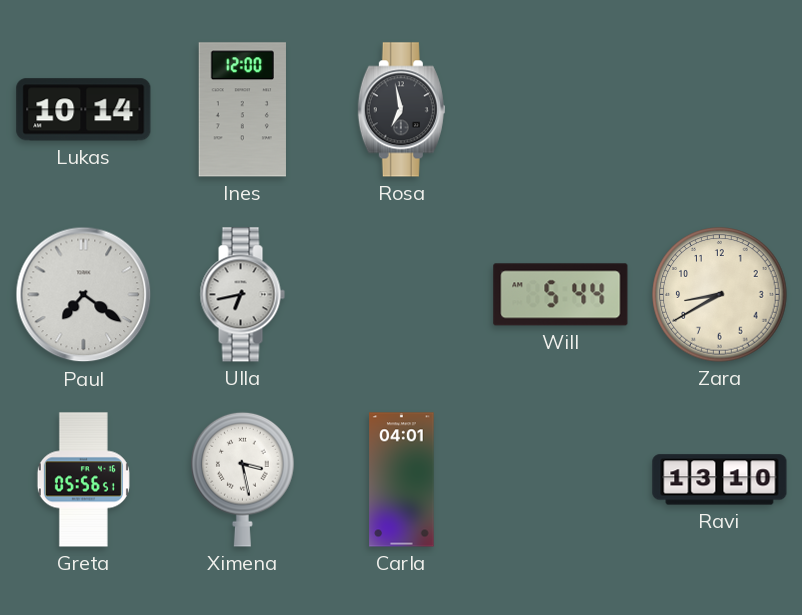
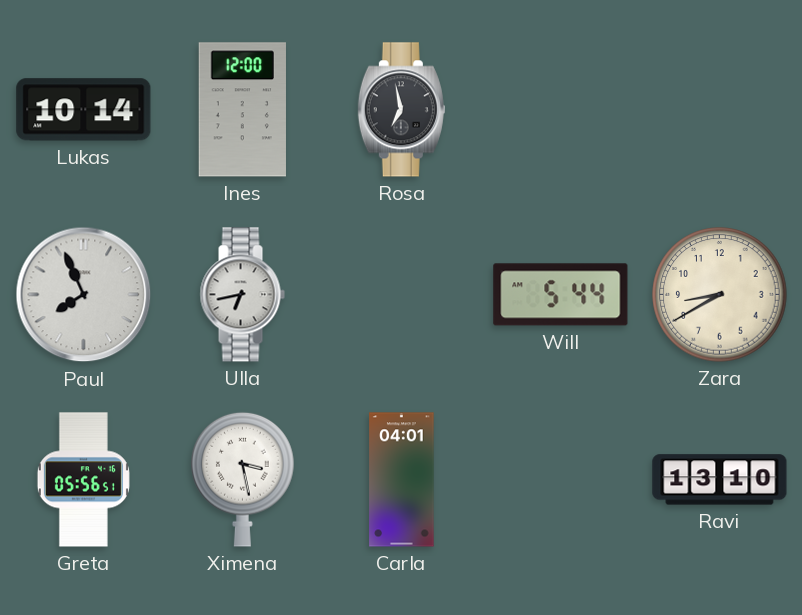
Paul: 7:21 -> 7:56
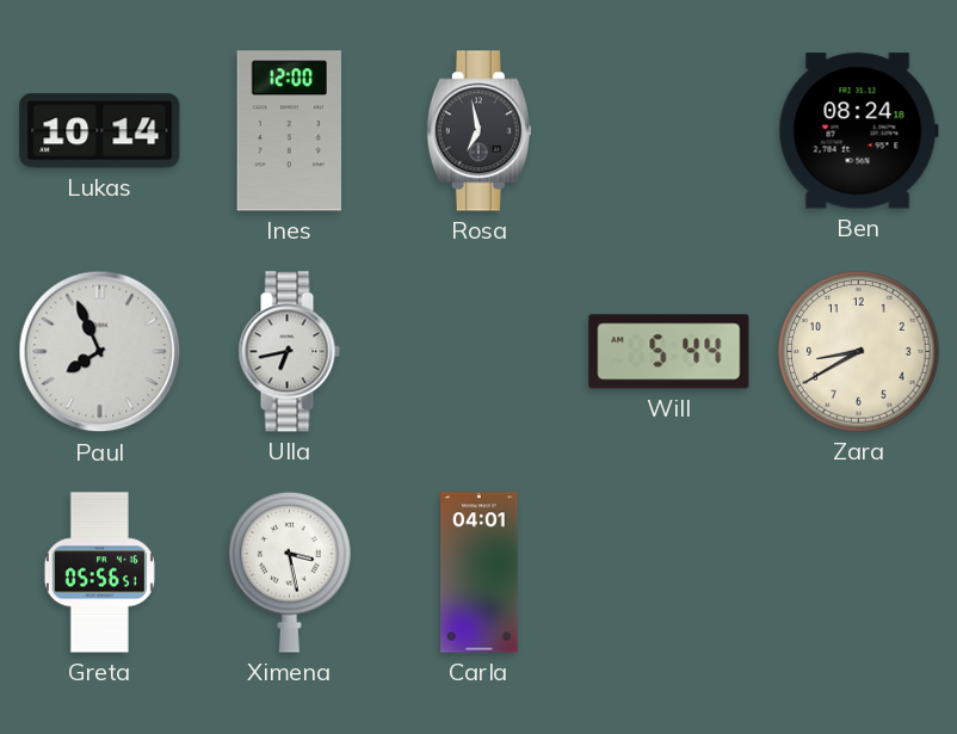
Ben: none -> 08:24
Ravi: 13:10 -> none
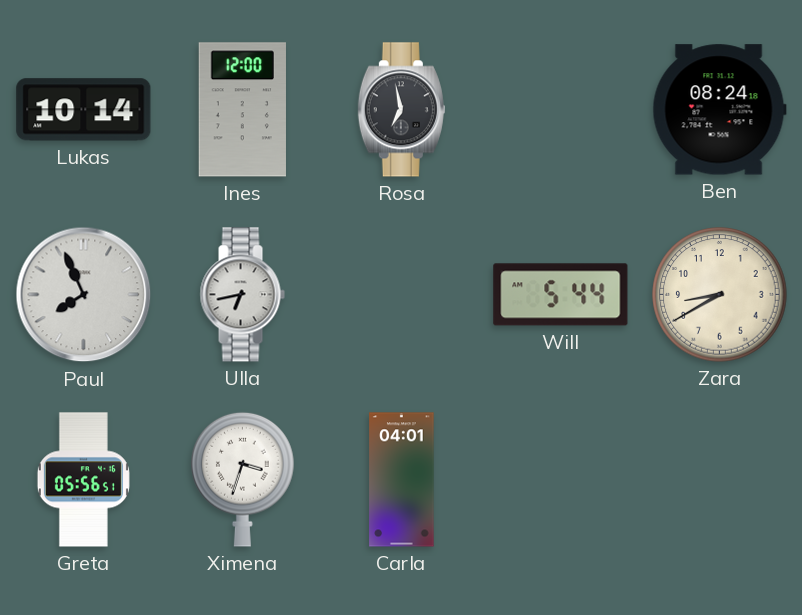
Ximena: 3:28 -> 3:33
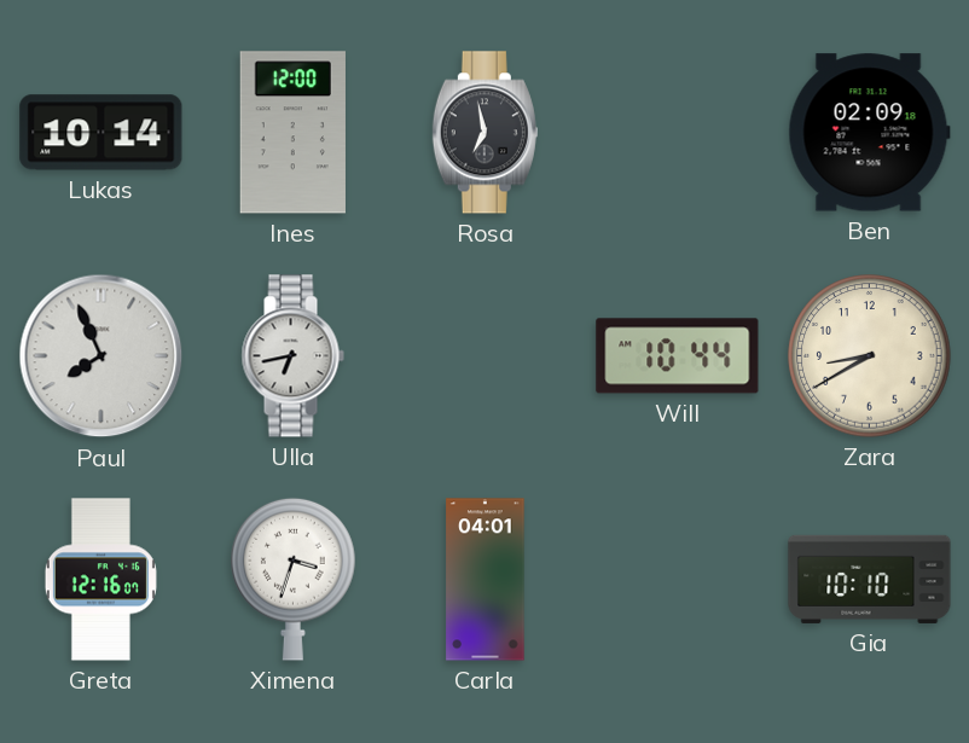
Ben: 08:24 -> 02:09
Will: 5:44 -> 10:44
Greta: 05:56 -> 12:16
Gia: none -> 10:10
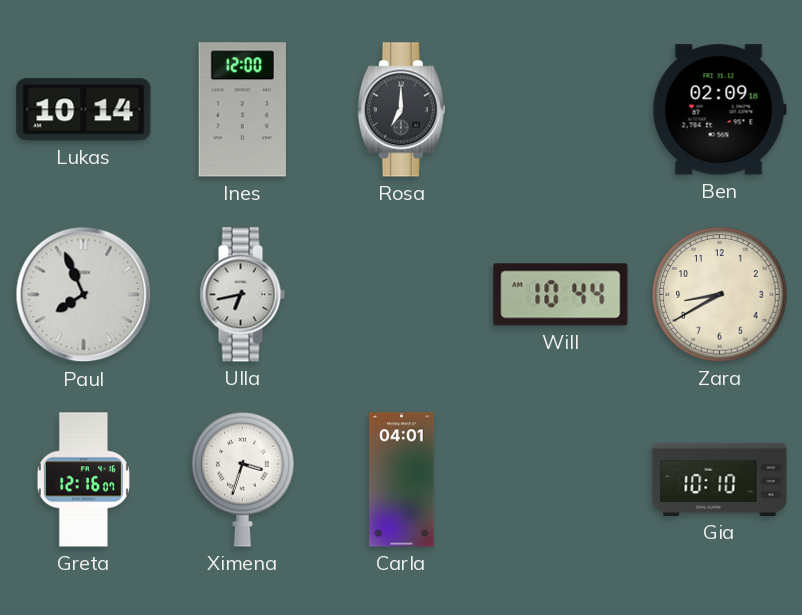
Rosa: 6:58 -> 7:00
